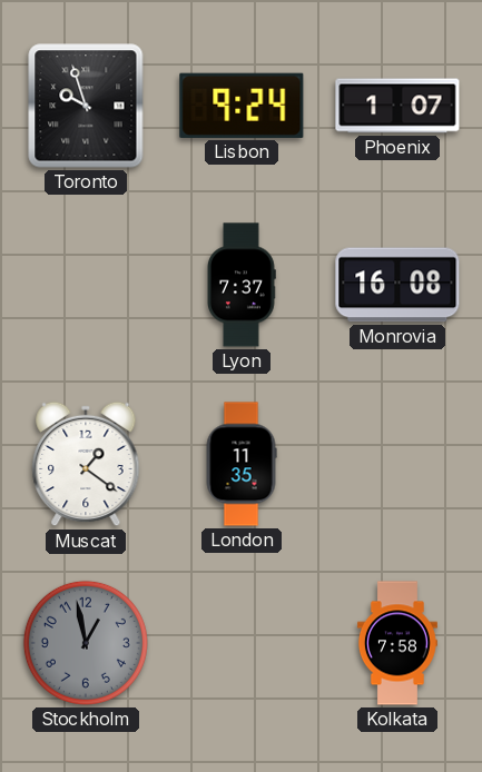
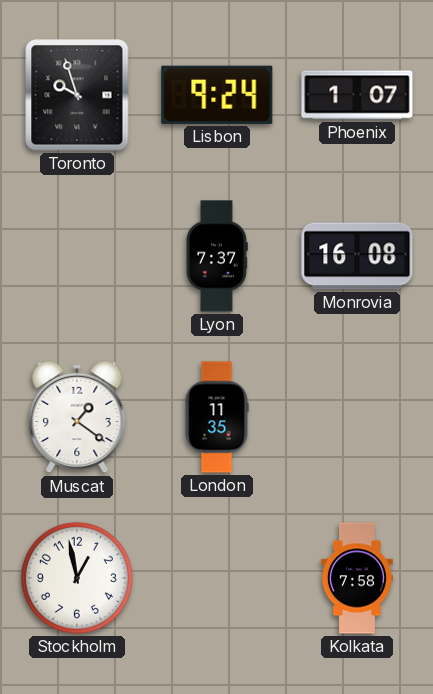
Stockholm dial: grey -> white
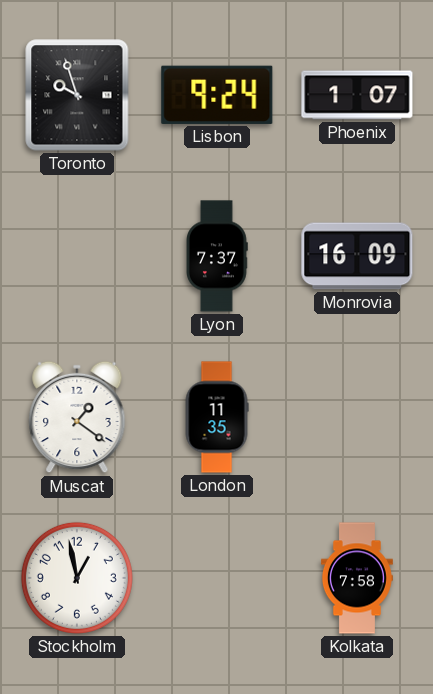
Monrovia: 16:08 -> 16:09
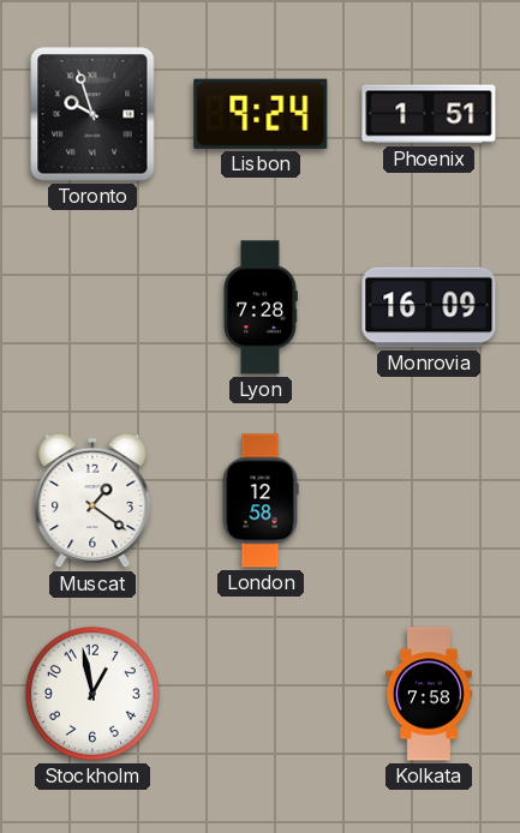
Phoenix: 1:07 -> 1:51
Lyon: 7:37 -> 7:28
London: 11:35 -> 12:58
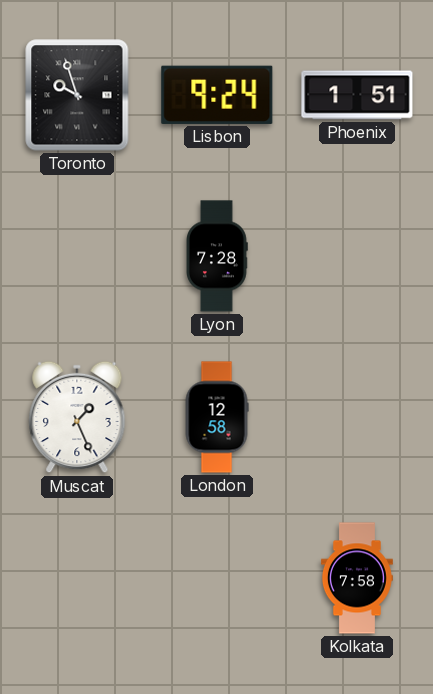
Monrovia: 16:09 -> none
Muscat: 1:21 -> 1:26
Stockholm: 12:58 -> none
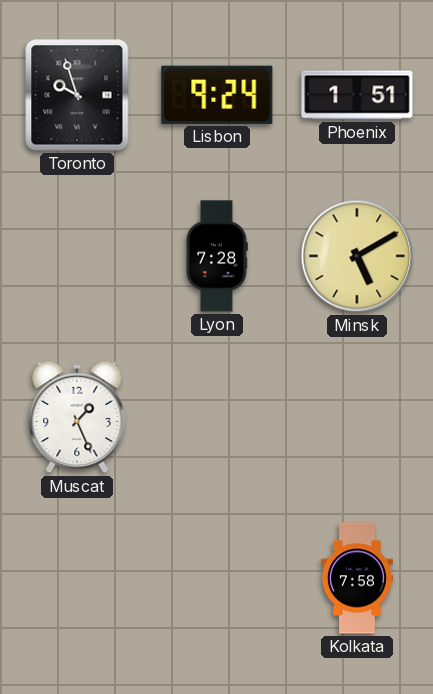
Minsk: none -> 5:10
London: 12:58 -> none
